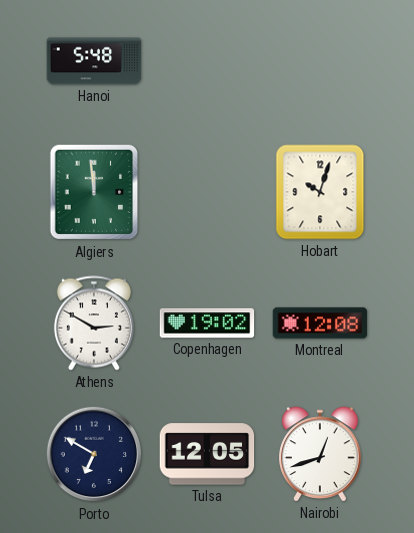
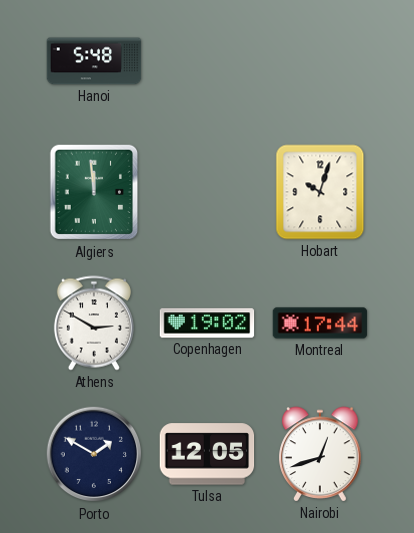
Montreal: 12:08 -> 17:44
Porto: 6:50 -> 1:50
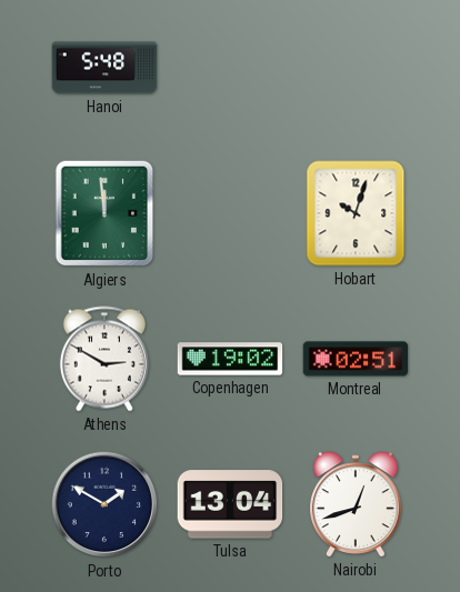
Montreal: 17:44 -> 02:51
Tulsa: 12:05 -> 13:04
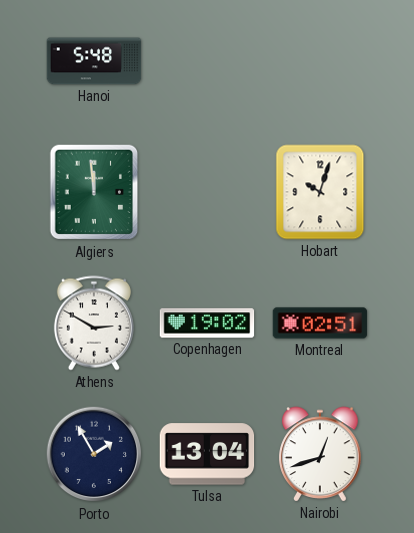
Porto: 1:50 -> 1:55
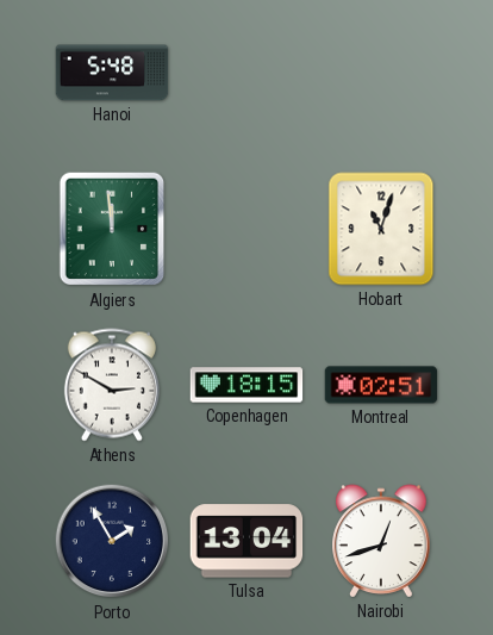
Hobart: 10:03 -> 11:03
Copenhagen: 19:02 -> 18:15
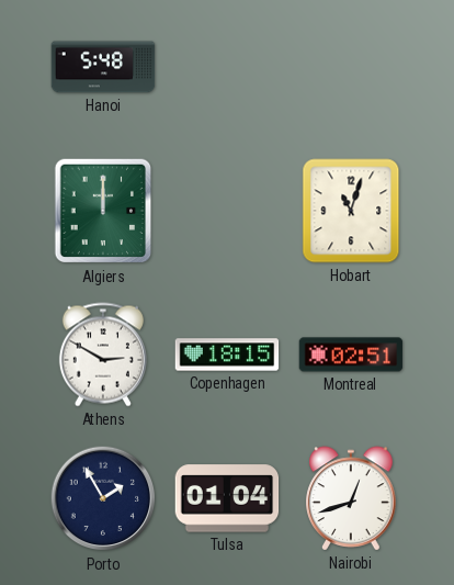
Algiers: 11:59 -> 12:00
Tulsa: 13:04 -> 01:04
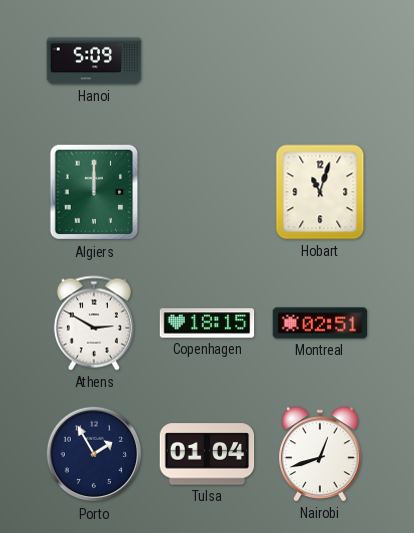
Hanoi: 5:48 -> 5:09
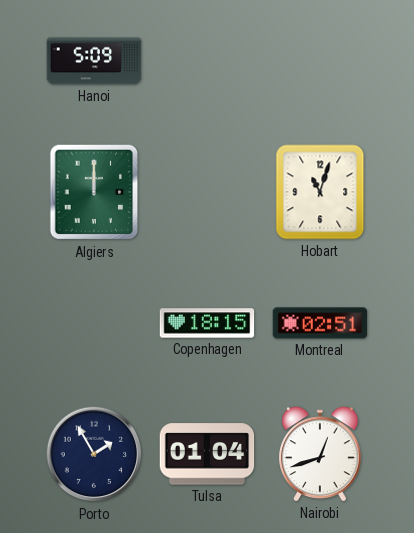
Athens: 2:50 -> none
